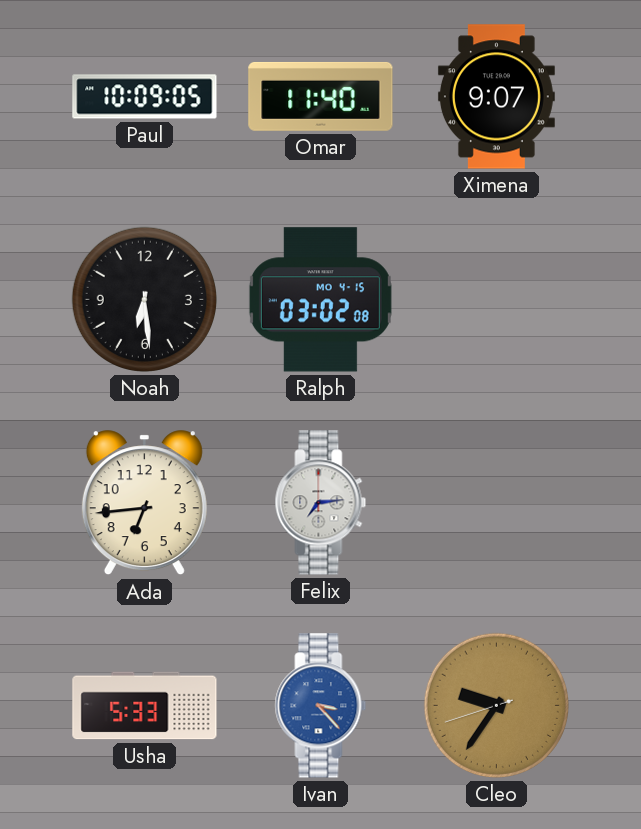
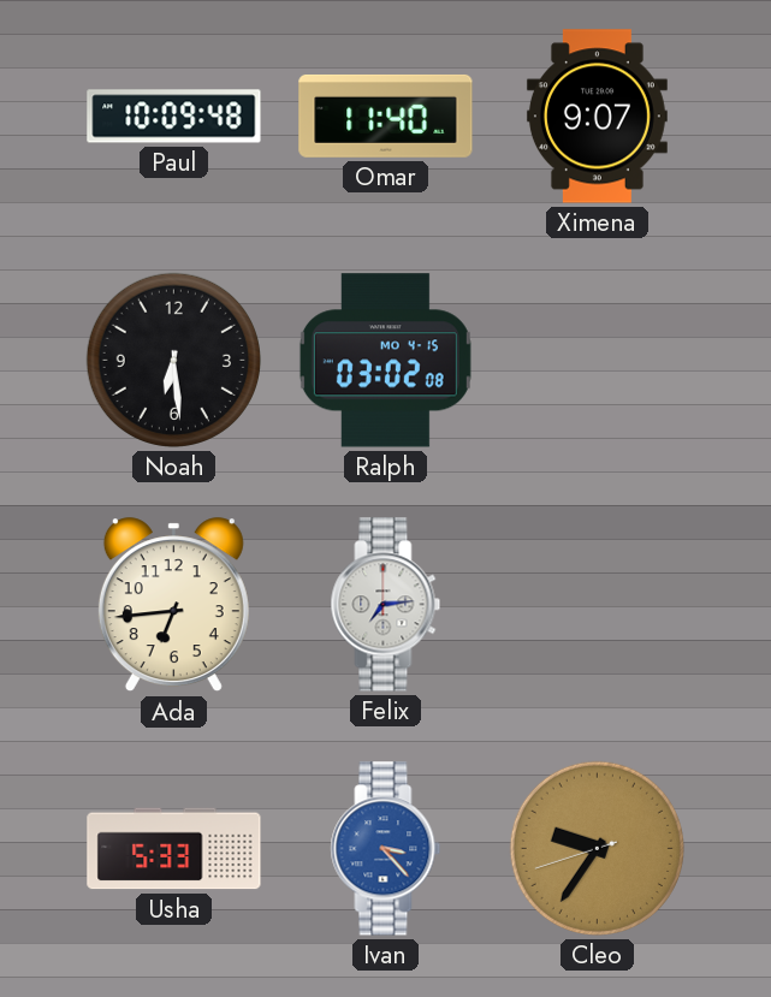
Paul: 10:09:05 -> 10:09:48
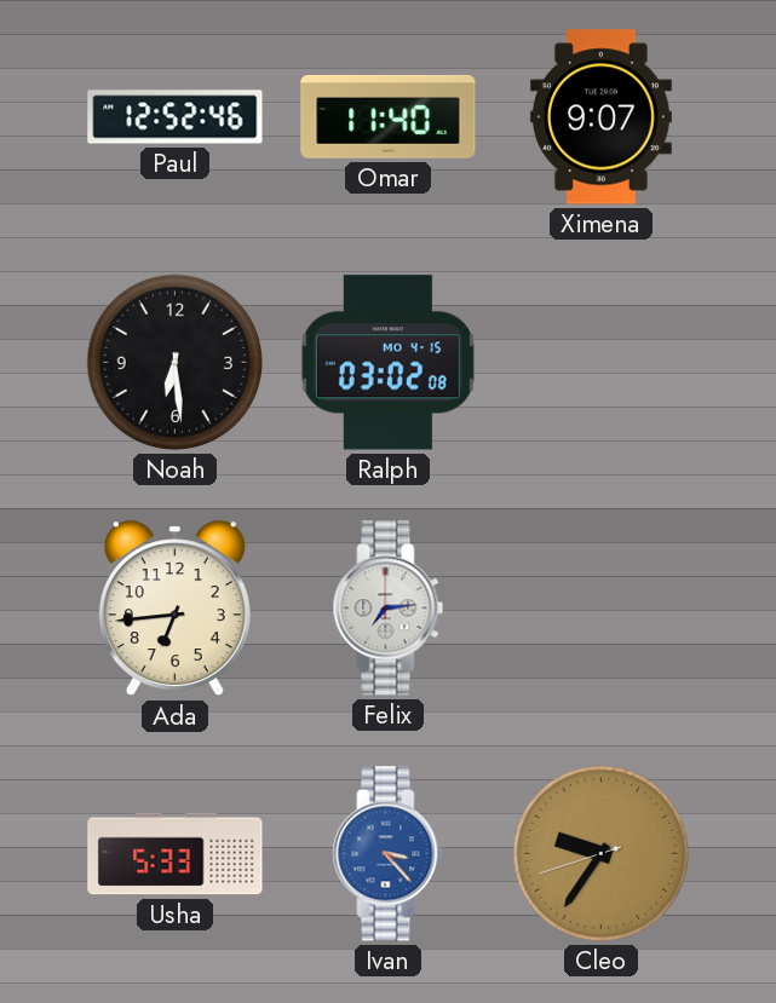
Paul: 10:09 -> 12:52
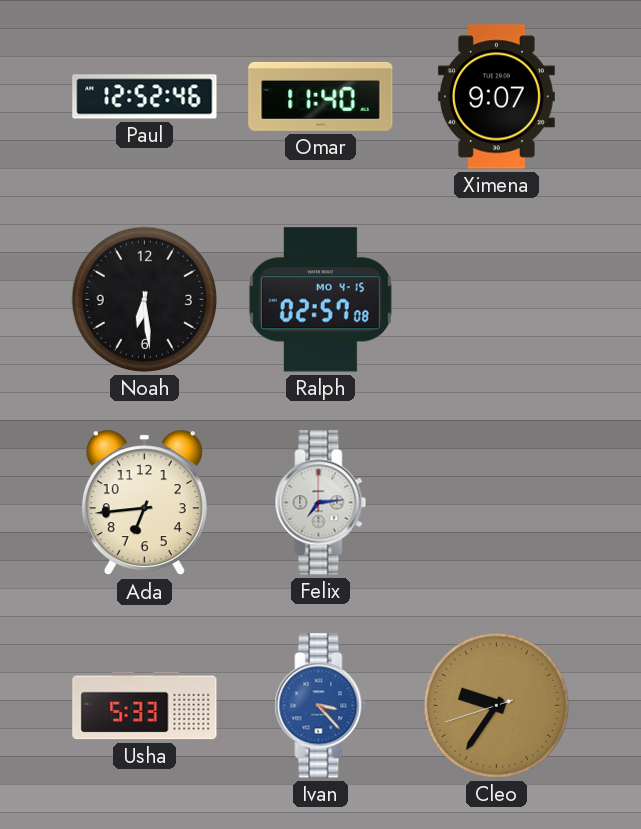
Ralph: 03:02 -> 02:57
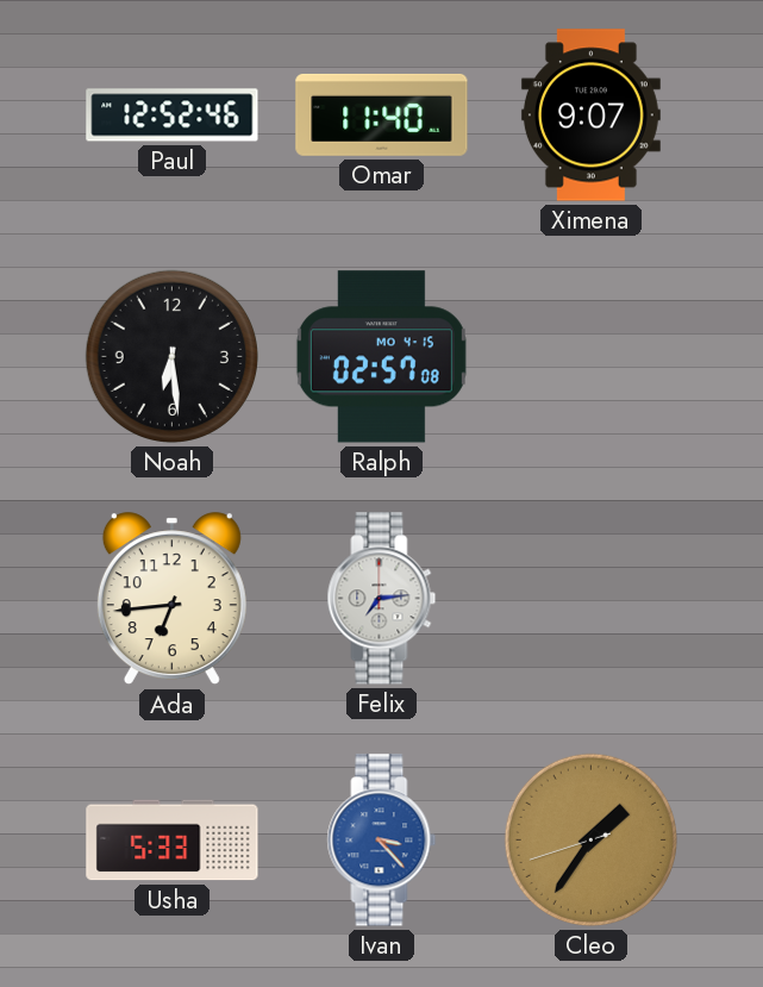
Cleo: 9:35 -> 1:35
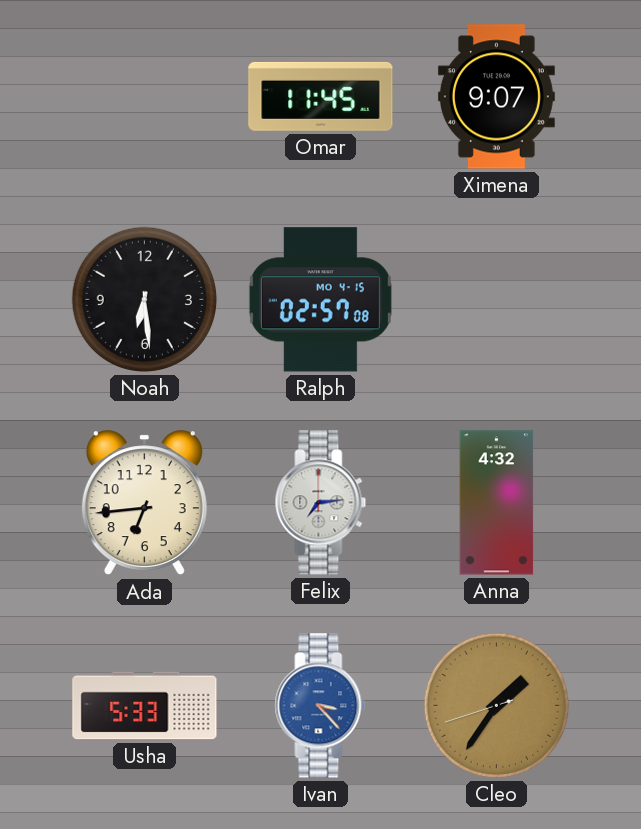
Paul: 12:52 -> none
Omar: 11:40 -> 11:45
Anna: none -> 4:32
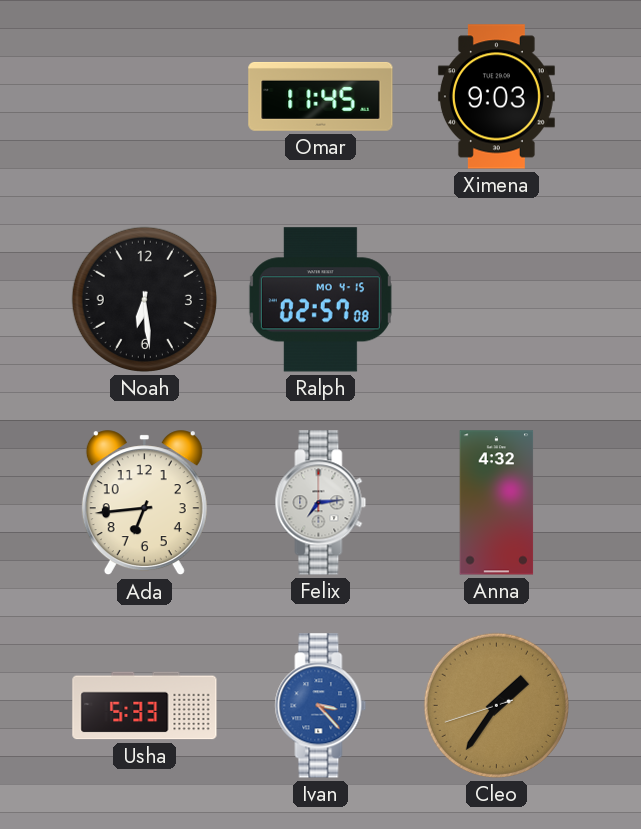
Ximena: 9:07 -> 9:03
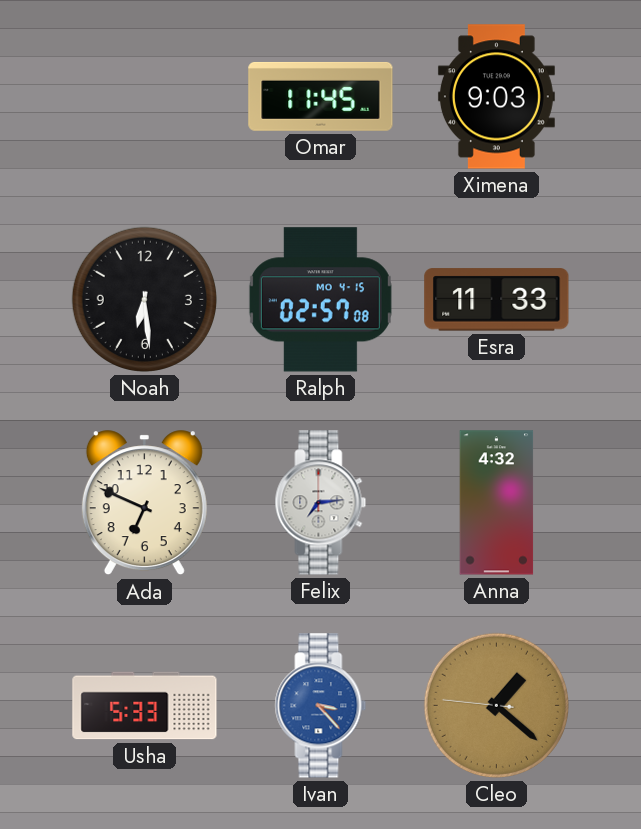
Esra: none -> 11:33
Ada: 6:44 -> 6:49
Cleo: 1:35 -> 1:21
